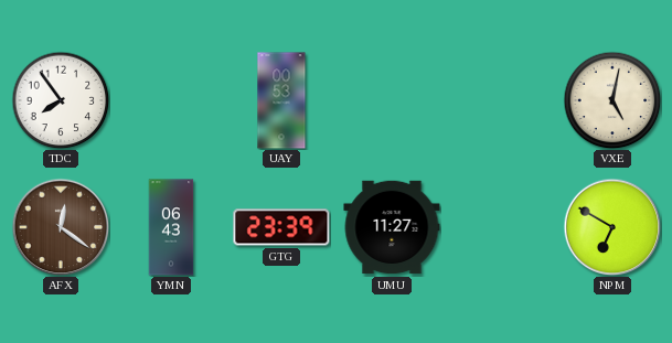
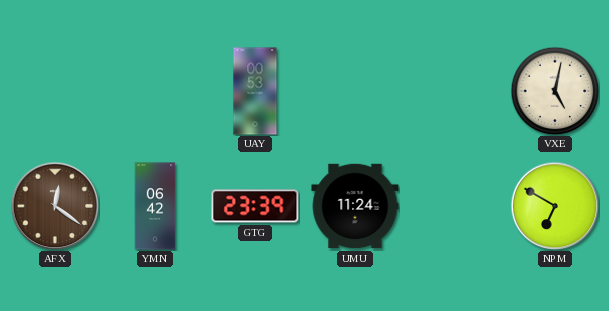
TDC: 7:54 -> none
YMN: 06:43 -> 06:42
UMU: 11:27 -> 11:24
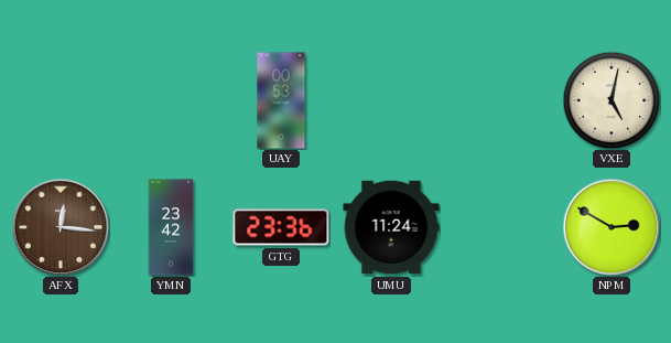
AFX: 12:21 -> 12:16
YMN: 06:42 -> 23:42
GTG: 23:39 -> 23:36
NPM: 6:50 -> 2:50
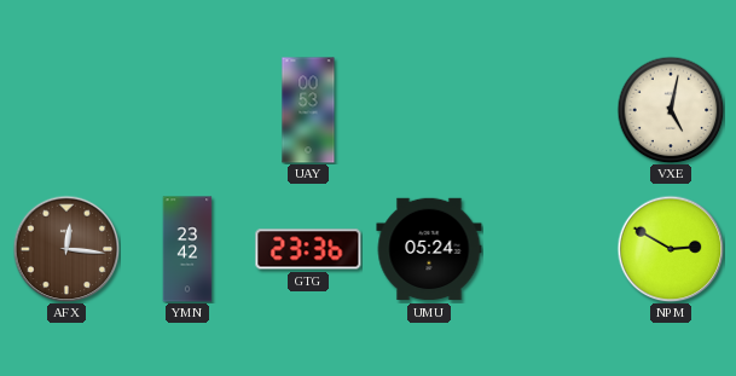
UMU: 11:24 -> 05:24
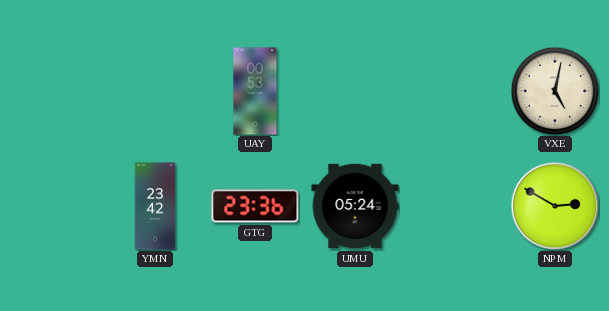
AFX: 12:16 -> none
